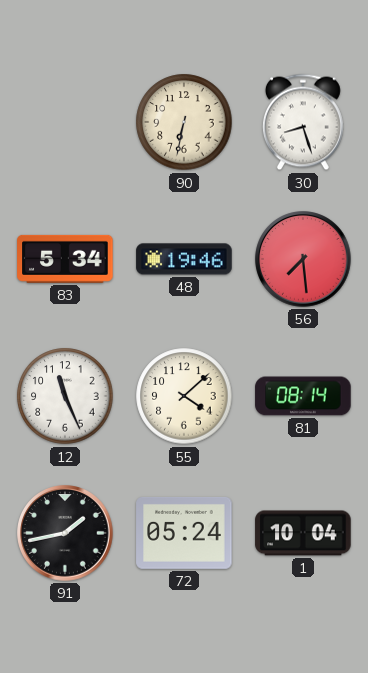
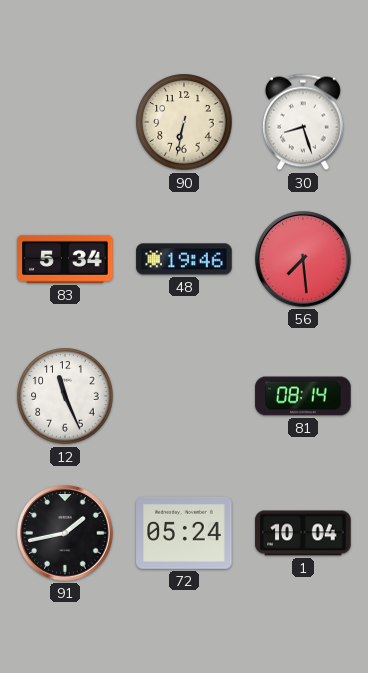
55: 4:08 -> none
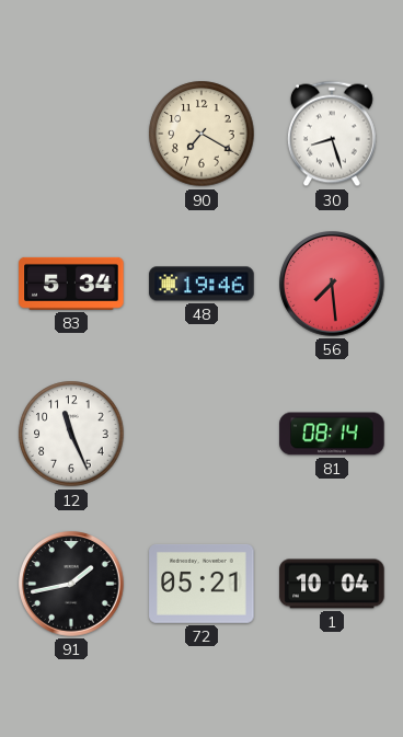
90: 6:32 -> 7:20
72: 05:24 -> 05:21
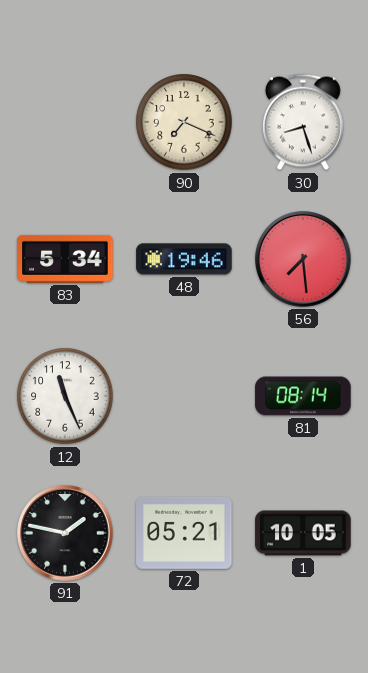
90: 7:20 -> 7:19
91: 1:43 -> 1:47
1: 10:04 -> 10:05
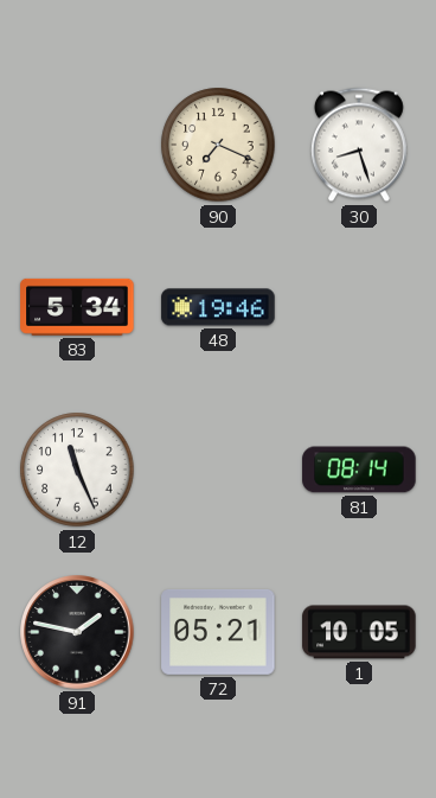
56: 7:29 -> none
